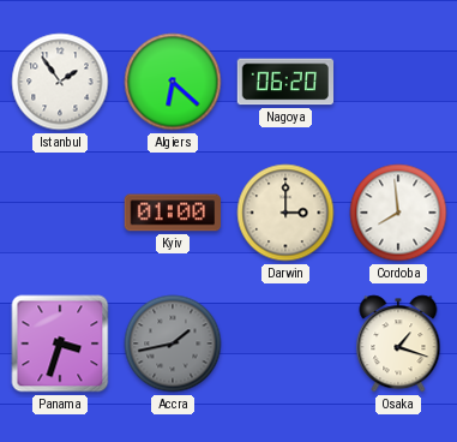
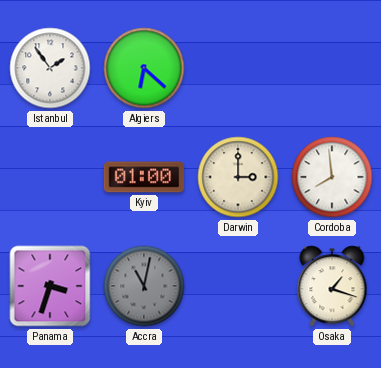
Nagoya: 06:20 -> none
Accra: 1:43 -> 11:02
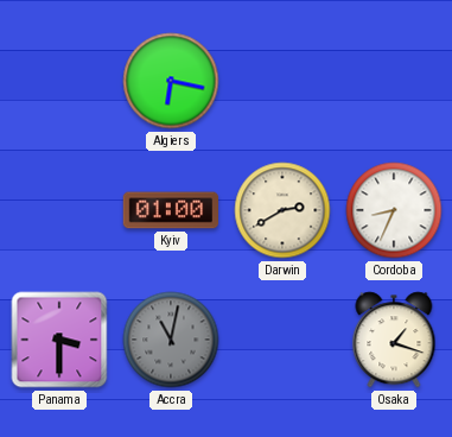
Istanbul: 1:54 -> none
Algiers: 6:22 -> 6:17
Darwin: 3:00 -> 2:40
Cordoba: 7:59 -> 8:34
Panama: 3:33 -> 3:30
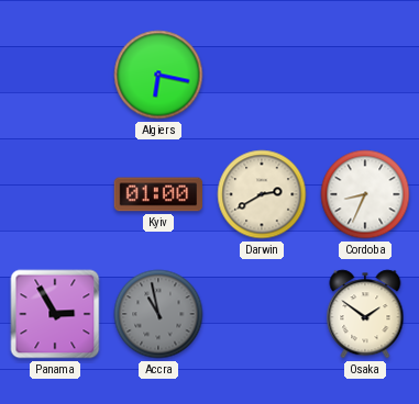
Panama: 3:30 -> 2:55
Accra: 11:02 -> 10:58
Osaka: 1:18 -> 1:51
